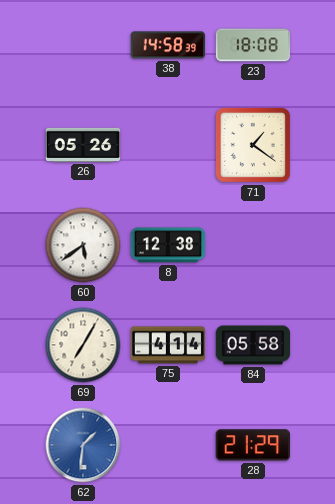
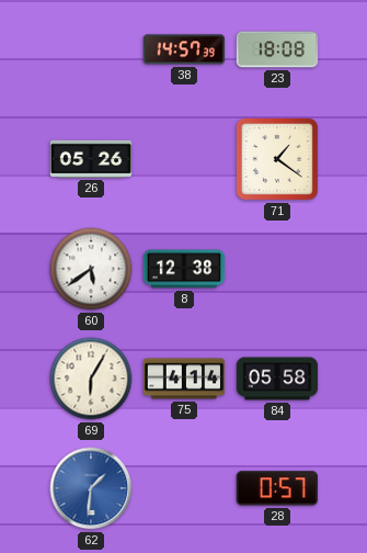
38: 14:58 -> 14:57
69: 7:05 -> 6:05
28: 21:29 -> 0:57
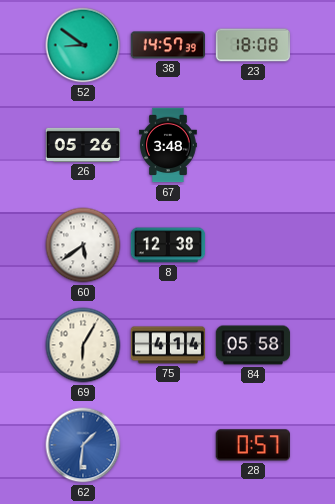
52: none -> 8:51
67: none -> 3:48
71: 1:21 -> none
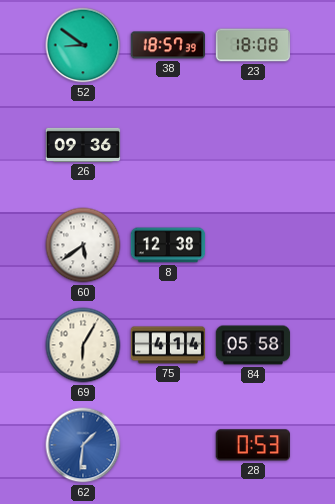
38: 14:57 -> 18:57
26: 05:26 -> 09:36
67: 3:48 -> none
28: 0:57 -> 0:53
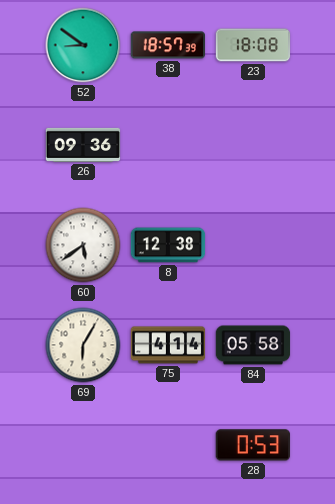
62: 1:31 -> none
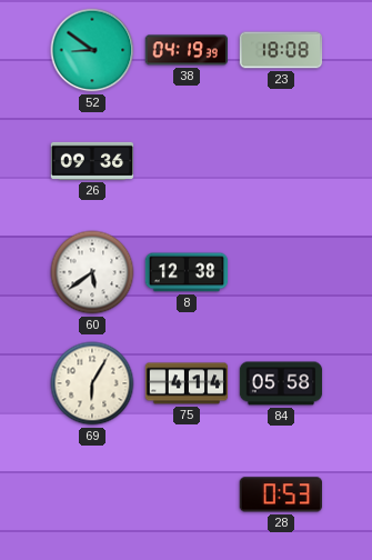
38: 18:57 -> 04:19
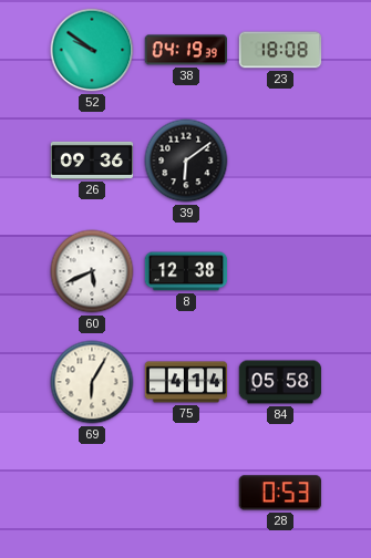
52: 8:51 -> 9:51
39: none -> 6:09
60: 5:39 -> 5:41
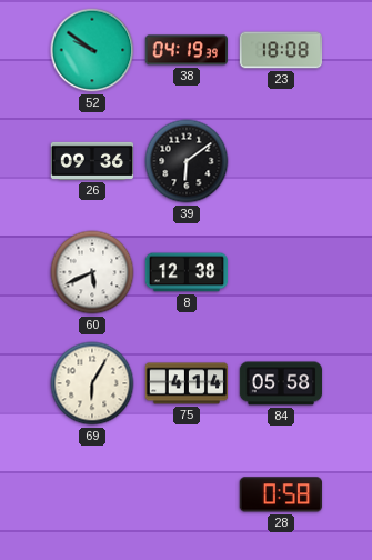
28: 0:53 -> 0:58
